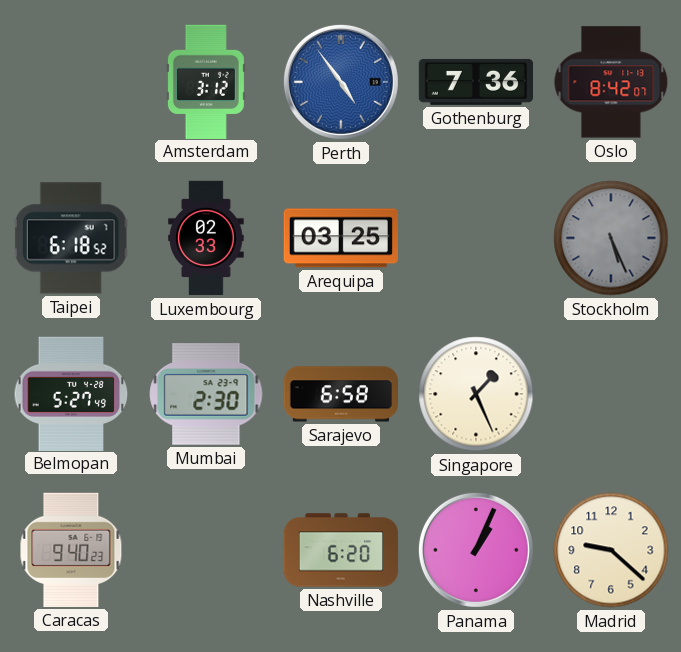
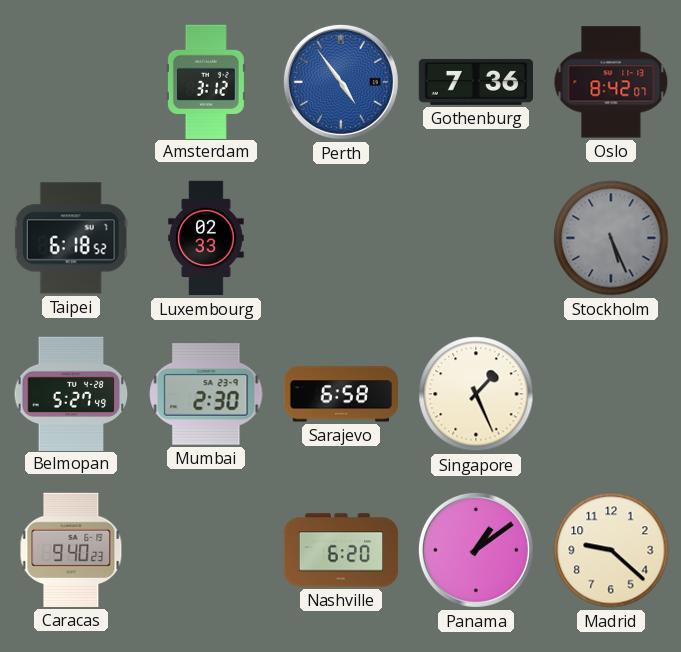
Arequipa: 03:25 -> none
Panama: 1:04 -> 1:09
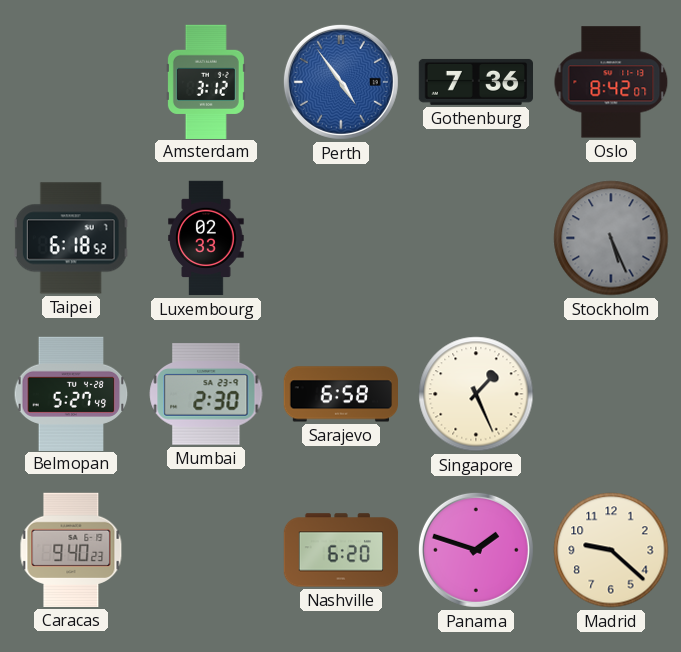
Panama: 1:09 -> 1:48
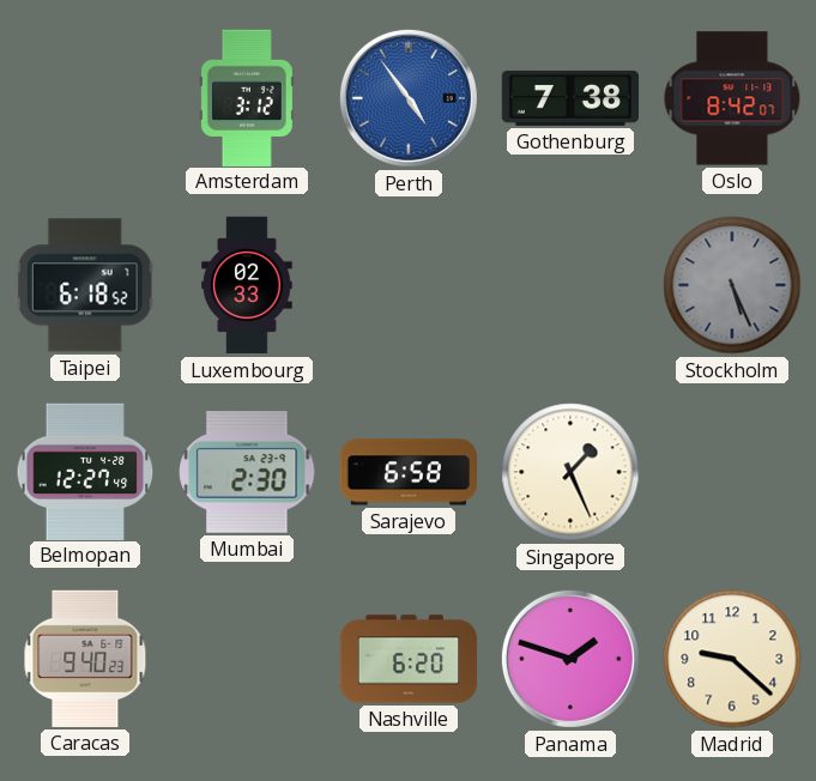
Gothenburg: 7:36 -> 7:38
Belmopan: 5:27 -> 12:27
